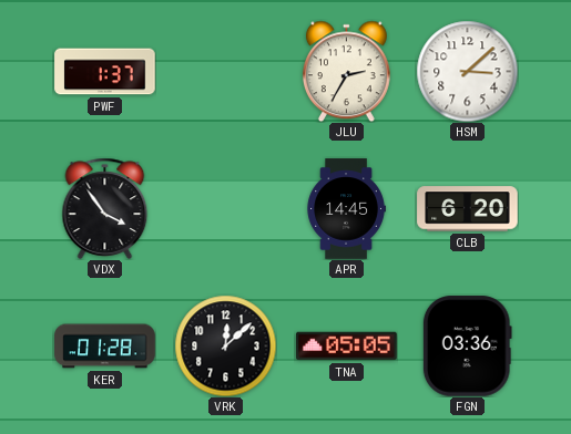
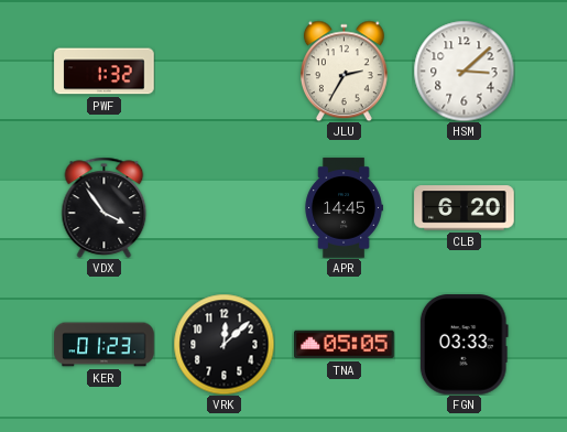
PWF: 1:37 -> 1:32
KER: 01:28 -> 01:23
FGN: 03:36 -> 03:33
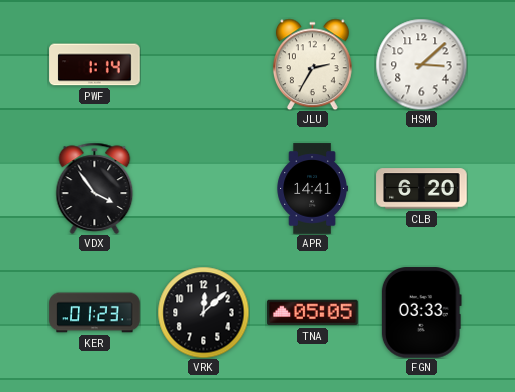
PWF: 1:32 -> 1:14
APR: 14:45 -> 14:41
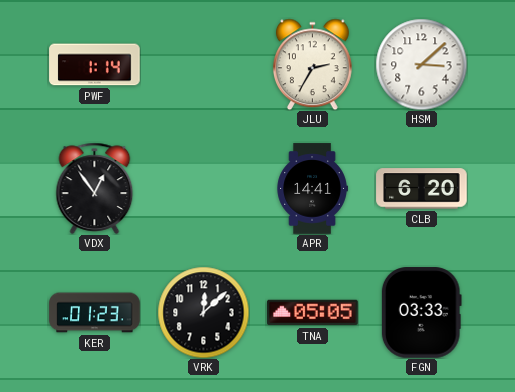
VDX: 3:54 -> 12:54
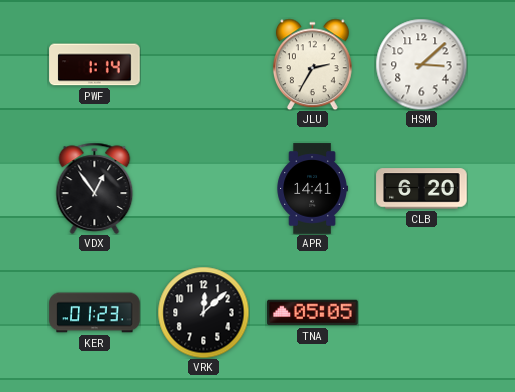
FGN: 03:33 -> none
